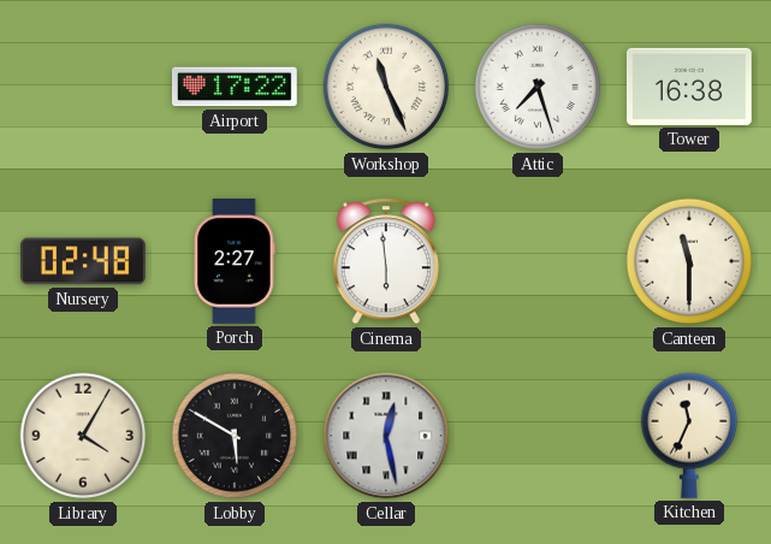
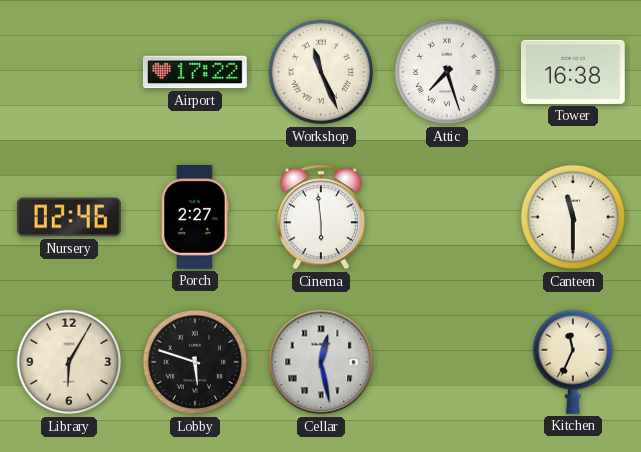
Nursery: 02:48 -> 02:46
Library: 4:05 -> 6:05
Lobby: 5:50 -> 5:48
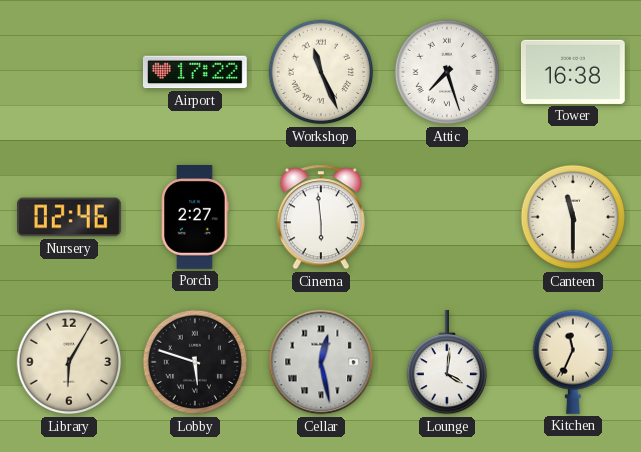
Lounge: none -> 4:01
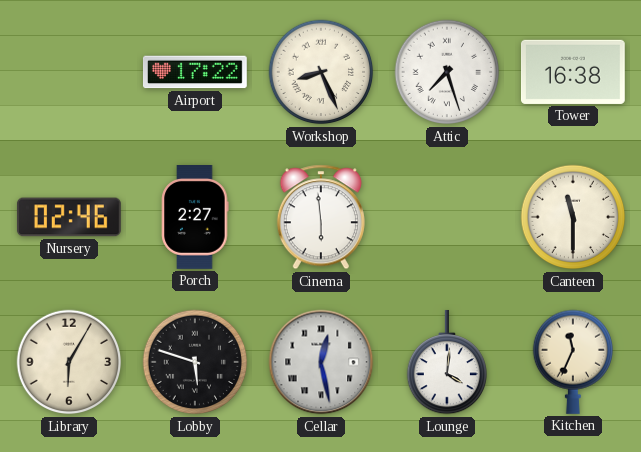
Workshop: 11:26 -> 8:26
